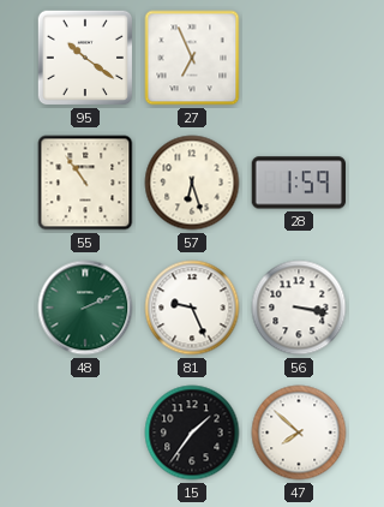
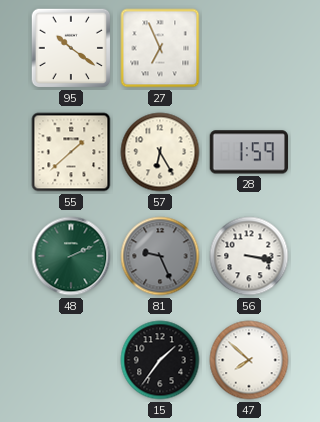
55: 10:54 -> 1:38
57: 6:27 -> 6:25
81 dial: white -> grey
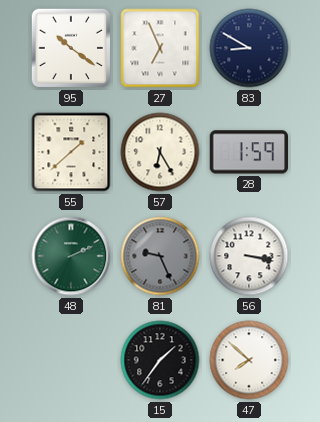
83: none -> 8:50
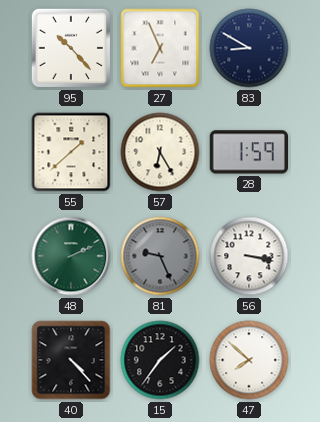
95: 10:21 -> 10:23
40: none -> 4:23
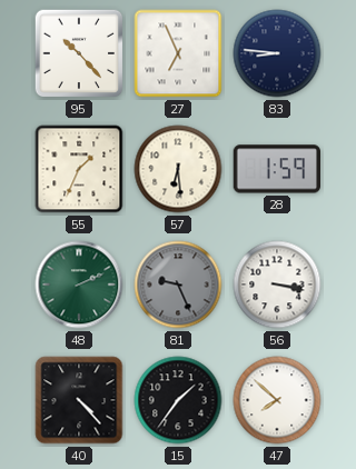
83: 8:50 -> 8:46
55: 1:38 -> 1:34
57: 6:25 -> 6:29
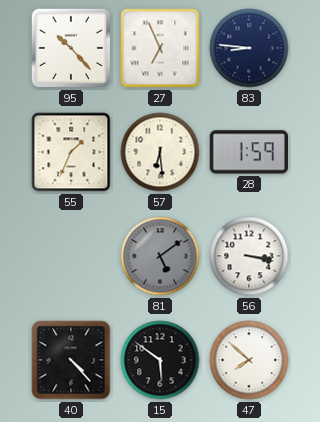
48: 2:11 -> none
81: 9:26 -> 5:09
15: 1:36 -> 5:51
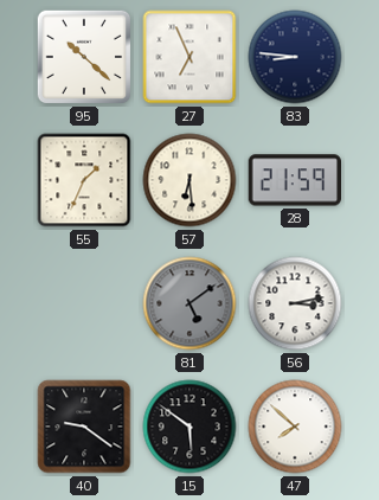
95: 10:23 -> 10:22
28: 1:59 -> 21:59
56: 3:17 -> 3:13
40: 4:23 -> 9:21
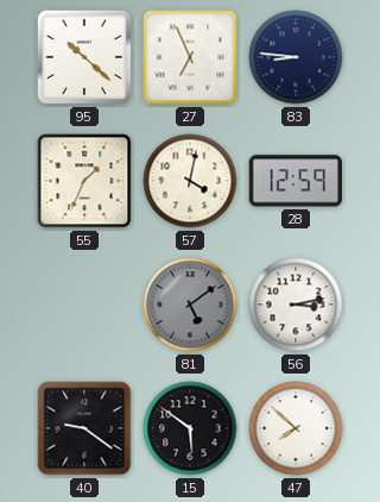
57: 6:29 -> 4:02
28: 21:59 -> 12:59
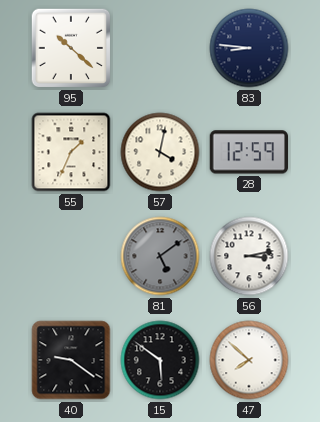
27: 6:56 -> none
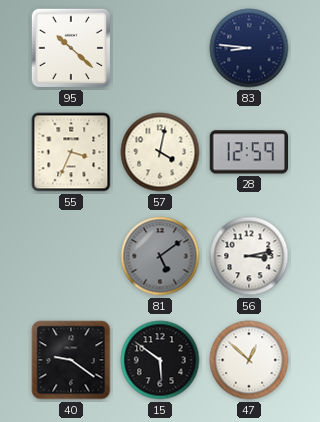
55: 1:34 -> 3:34
47: 7:52 -> 12:52
